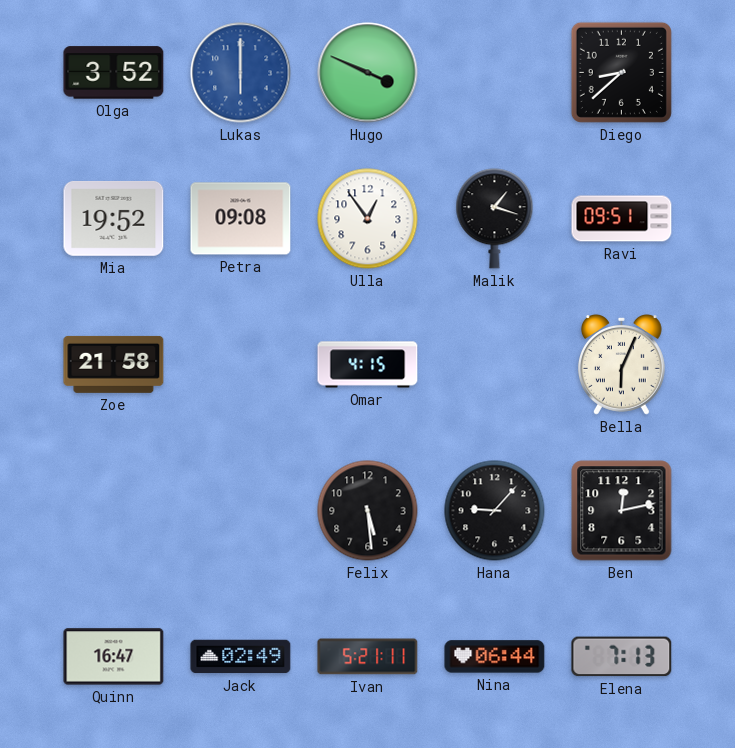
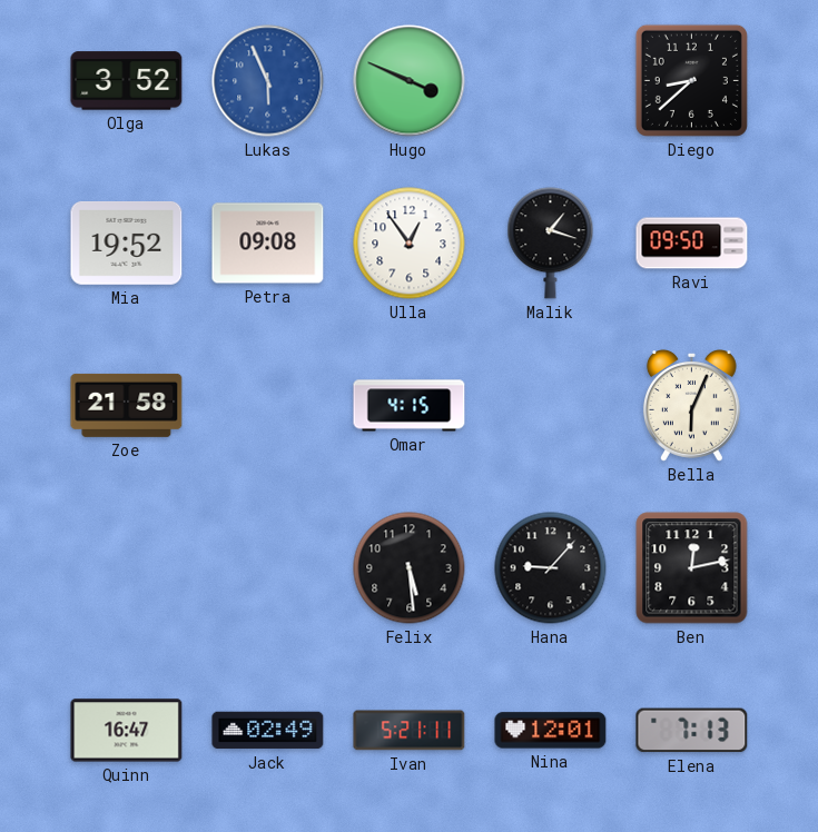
Lukas: 6:00 -> 5:56
Ravi: 09:51 -> 09:50
Nina: 06:44 -> 12:01
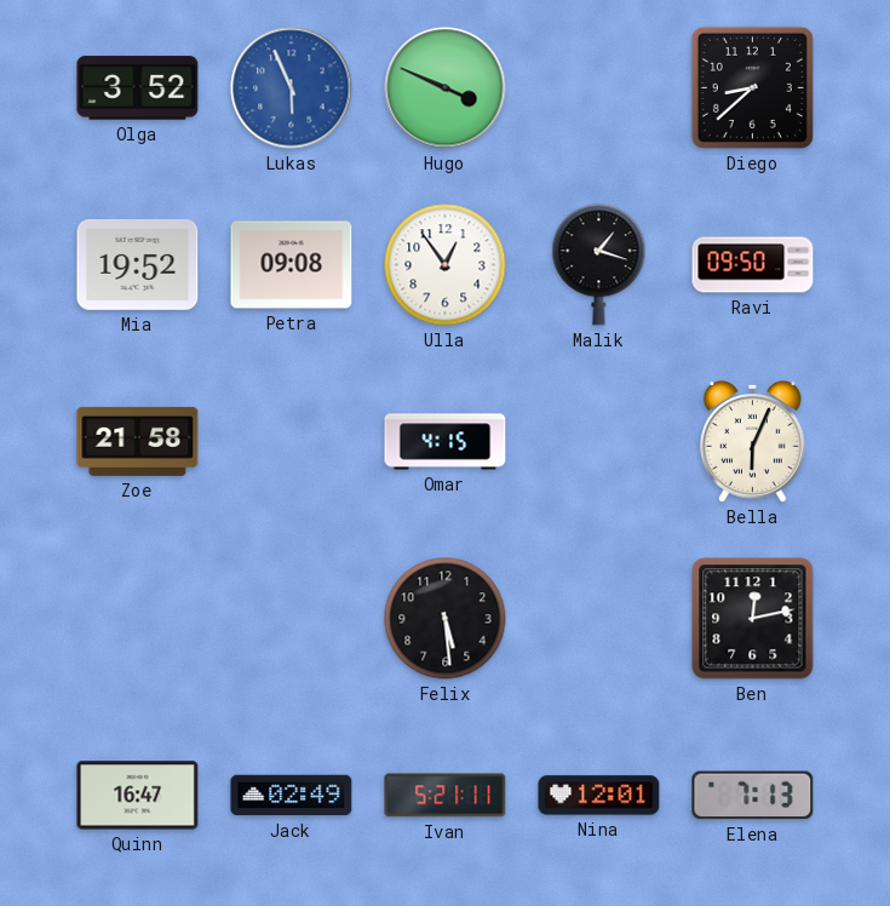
Hana: 9:07 -> none
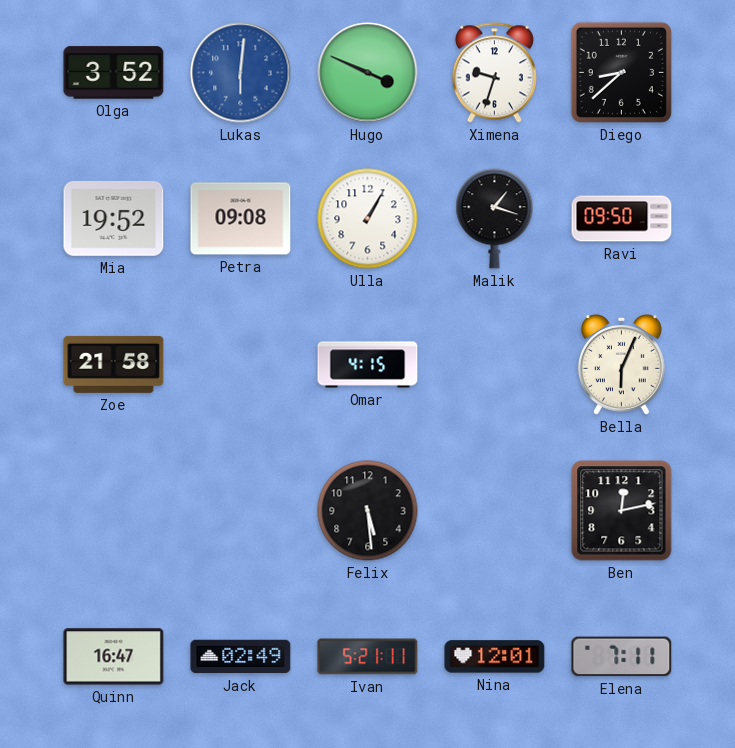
Lukas: 5:56 -> 6:01
Ximena: none -> 9:33
Ulla: 12:54 -> 1:05
Elena: 7:13 -> 7:11
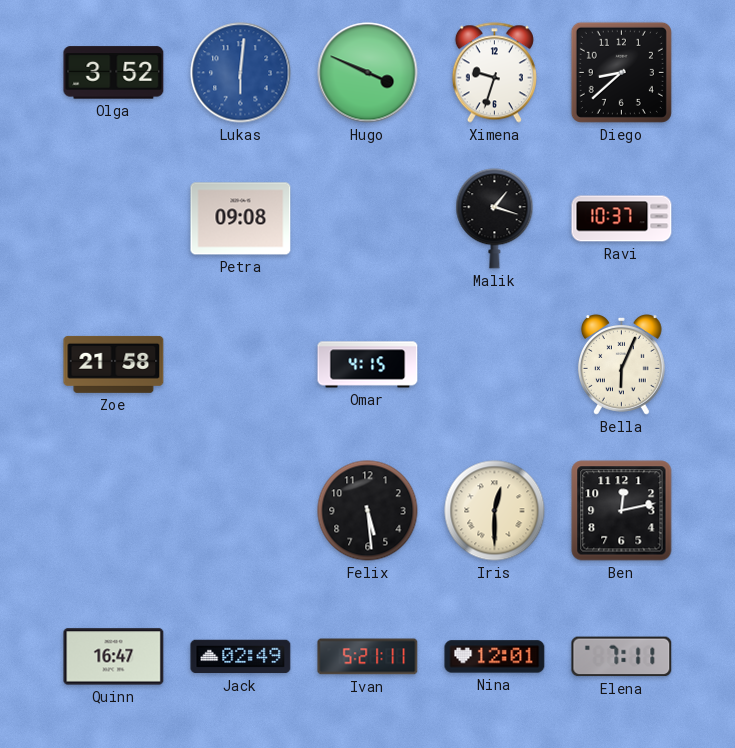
Mia: 19:52 -> none
Ulla: 1:05 -> none
Ravi: 09:50 -> 10:37
Iris: none -> 12:30
